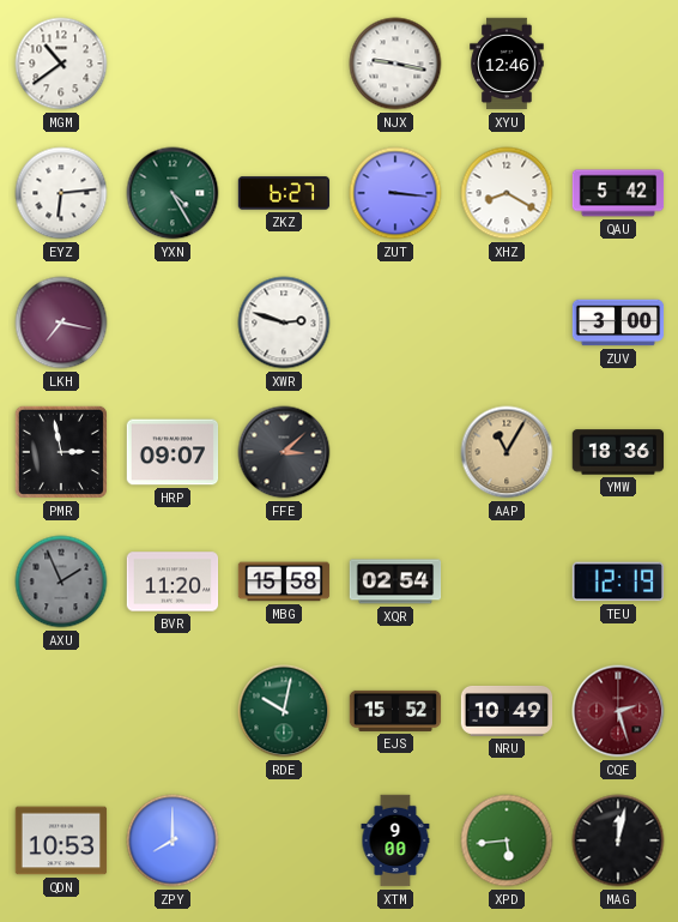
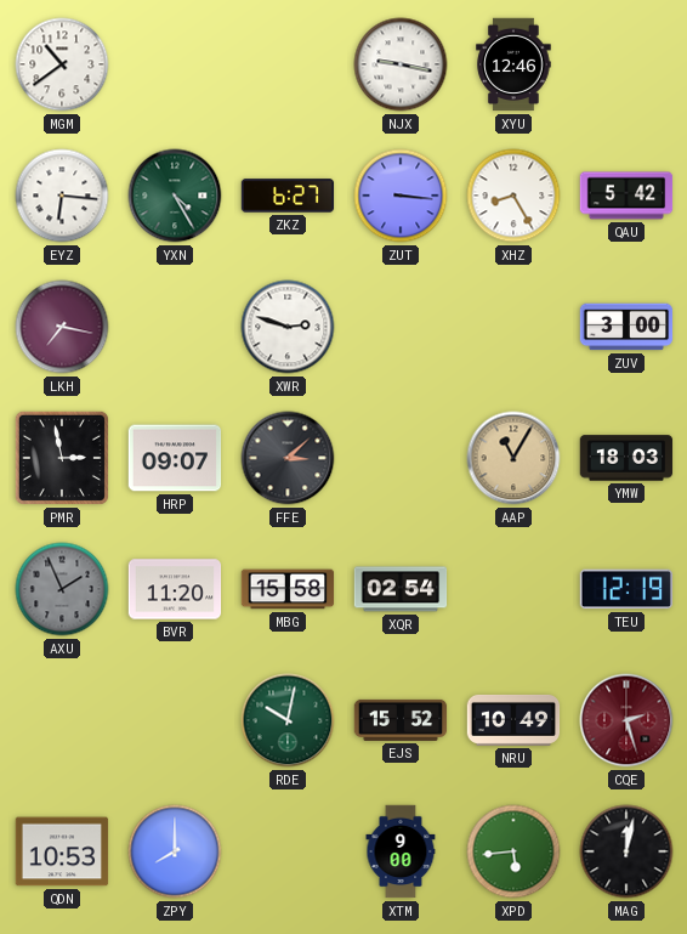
EYZ: 6:14 -> 6:16
XHZ: 8:20 -> 8:25
YMW: 18:36 -> 18:03
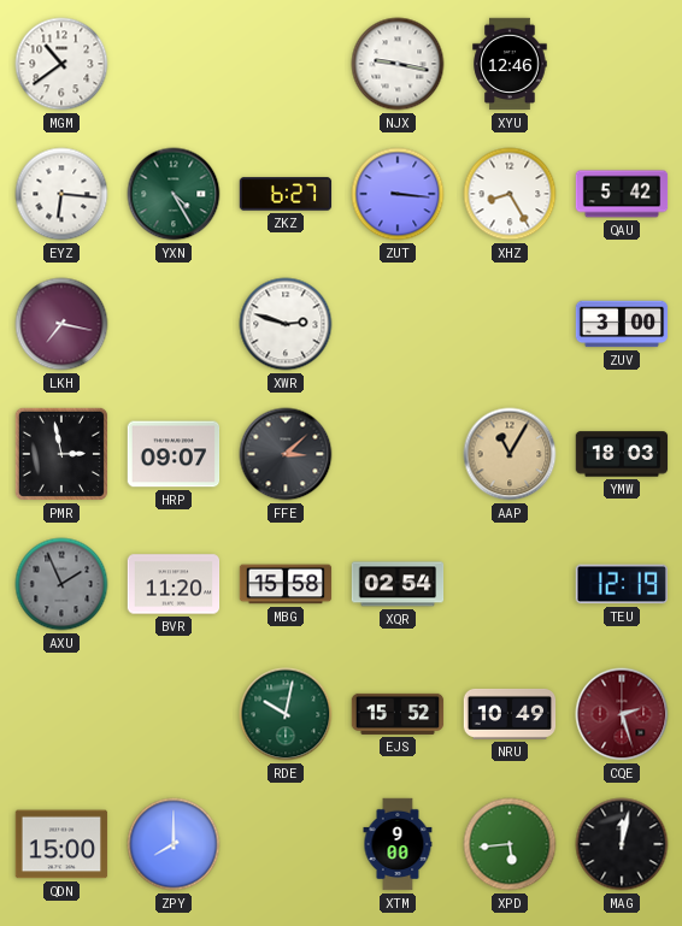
QDN: 10:53 -> 15:00
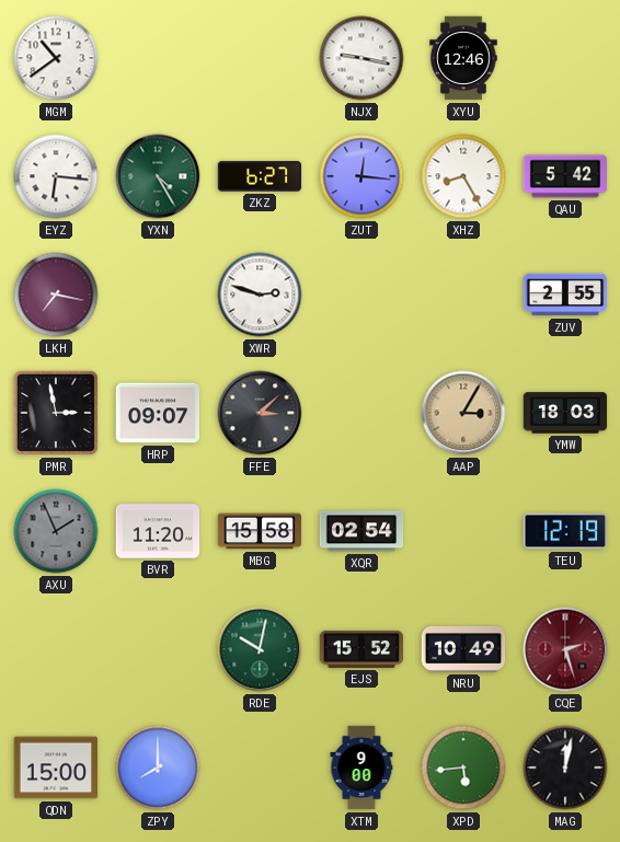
ZUT: 3:16 -> 12:16
ZUV: 3:00 -> 2:55
AAP: 11:05 -> 3:05
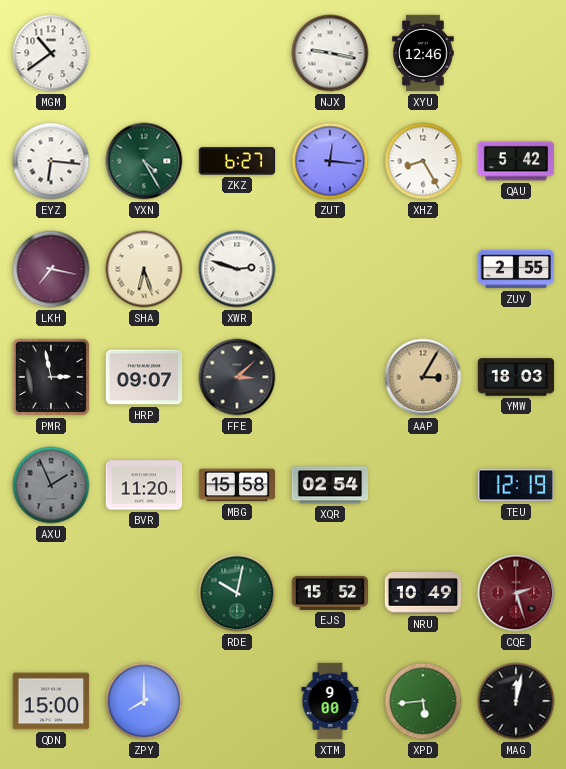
SHA: none -> 6:27
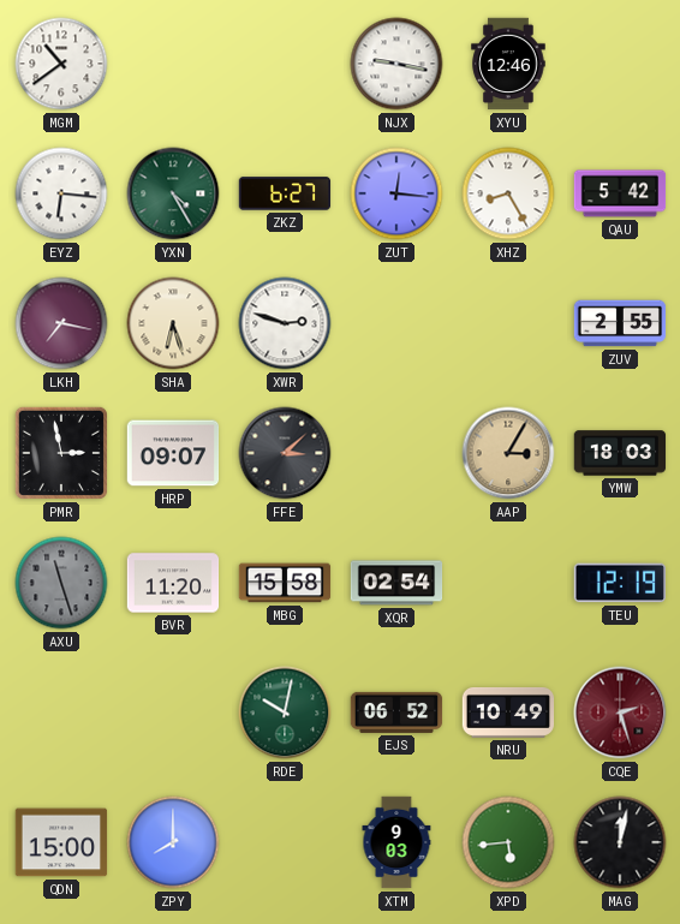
AXU: 1:56 -> 11:27
EJS: 15:52 -> 06:52
XTM: 9:00 -> 9:03
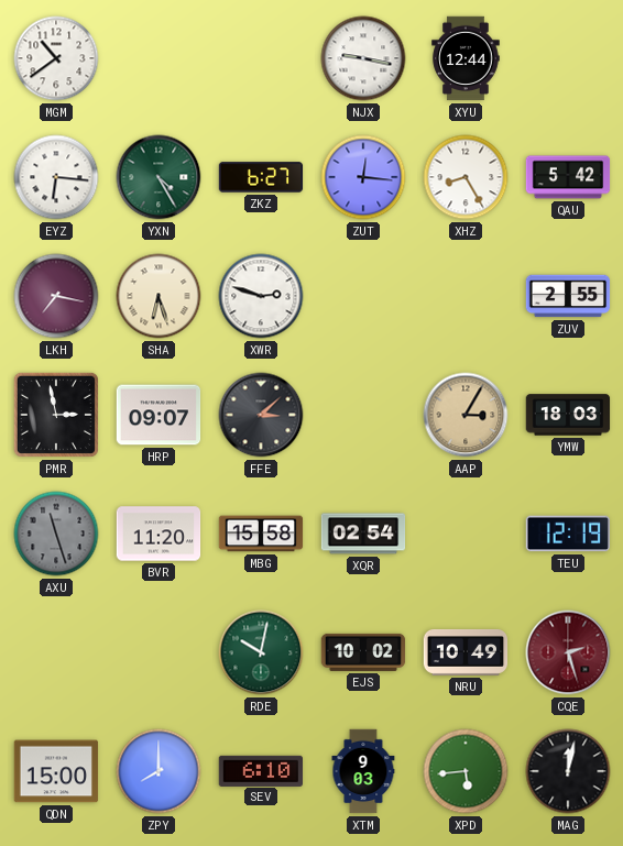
XYU: 12:46 -> 12:44
EJS: 06:52 -> 10:02
SEV: none -> 6:10
